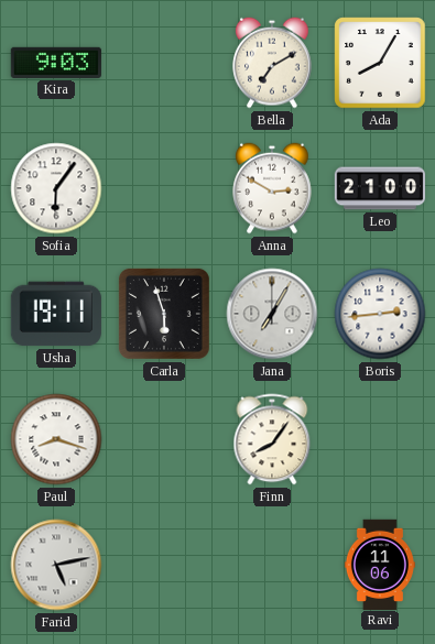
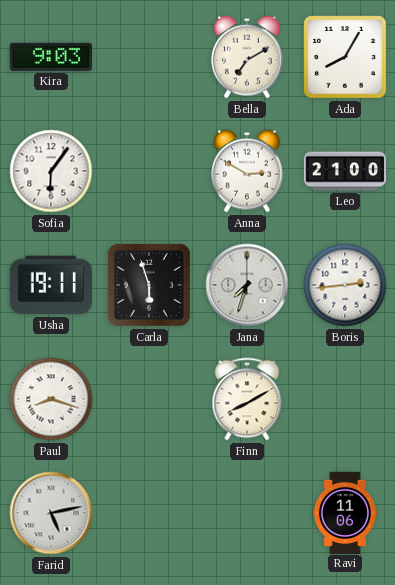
Jana: 7:05 -> 7:33
Finn: 8:06 -> 8:10
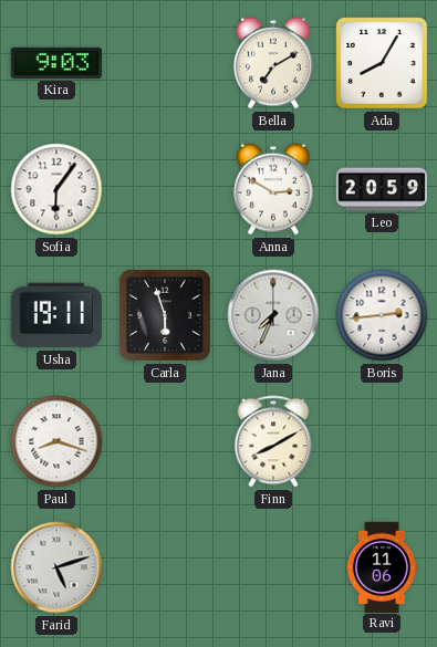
Leo: 21:00 -> 20:59
Jana: 7:33 -> 7:34
Farid: 5:13 -> 5:12
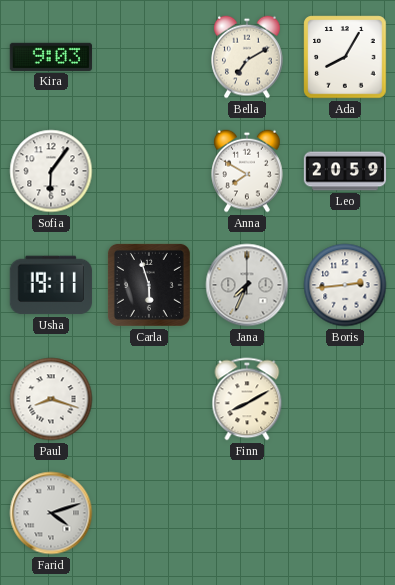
Anna: 2:50 -> 7:50
Farid: 5:12 -> 4:12
Ravi: 11:06 -> none
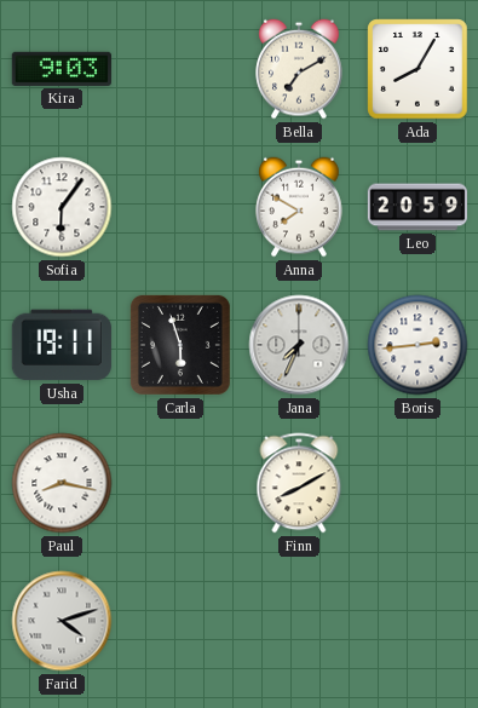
Paul: 8:18 -> 8:17
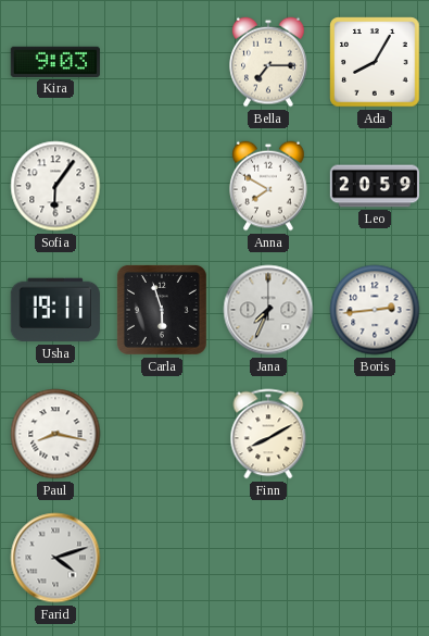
Bella: 7:10 -> 7:15
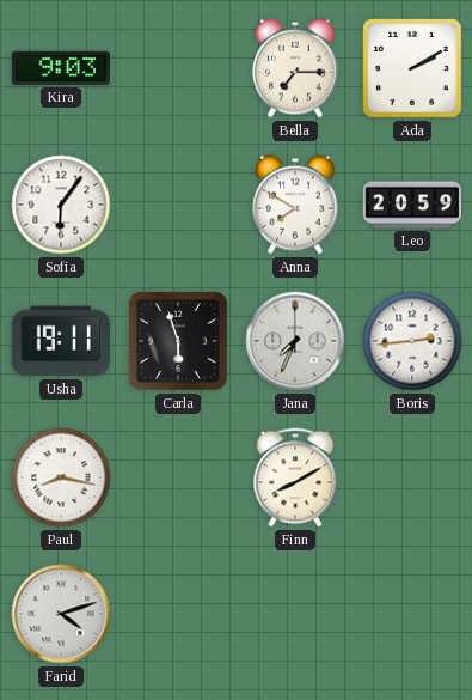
Ada: 8:05 -> 2:10
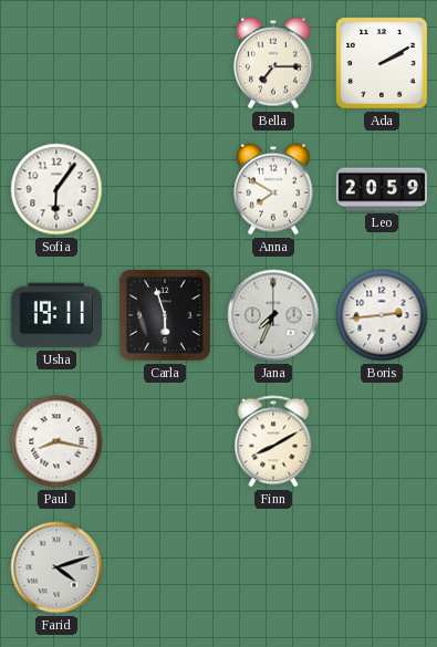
Kira: 9:03 -> none
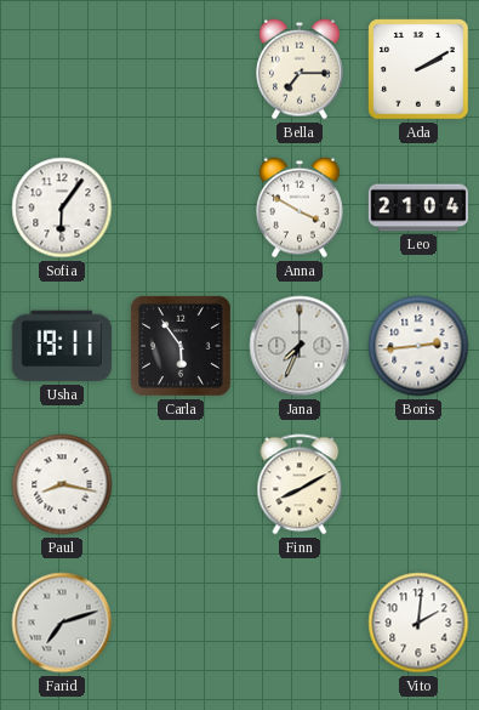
Anna: 7:50 -> 3:50
Leo: 20:59 -> 21:04
Carla: 5:57 -> 5:54
Farid: 4:12 -> 7:12
Vito: none -> 2:01
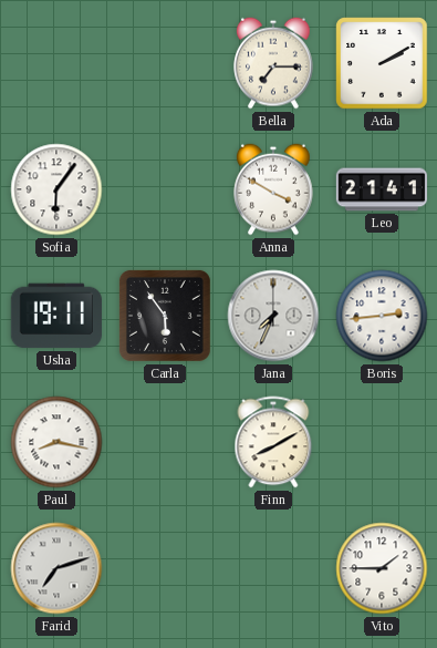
Leo: 21:04 -> 21:41
Vito: 2:01 -> 1:45
